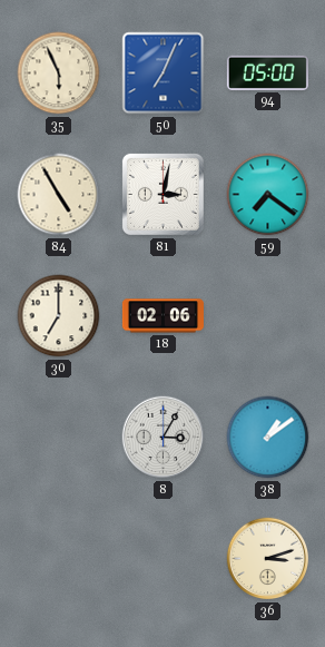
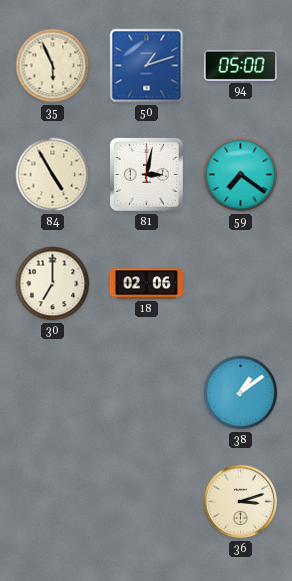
50: 7:04 -> 1:12
8: 3:05 -> none
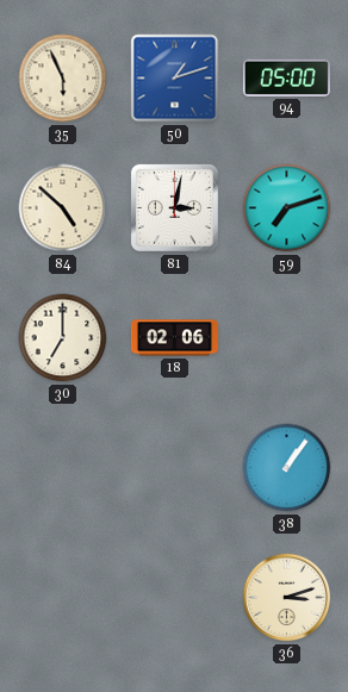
84: 4:55 -> 4:52
59: 7:21 -> 7:12
38: 1:09 -> 1:06
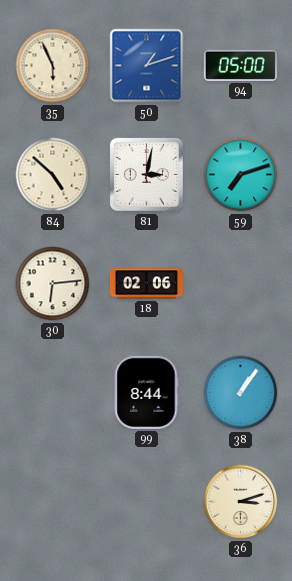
30: 7:00 -> 6:14
99: none -> 8:44
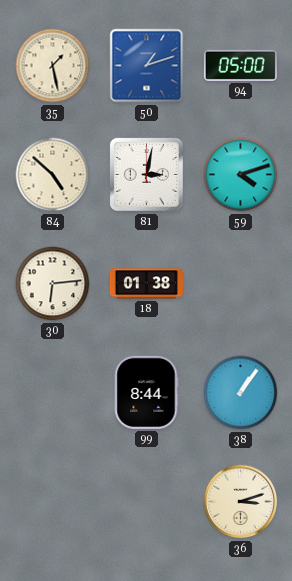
35: 5:56 -> 1:28
59: 7:12 -> 4:12
18: 02:06 -> 01:38
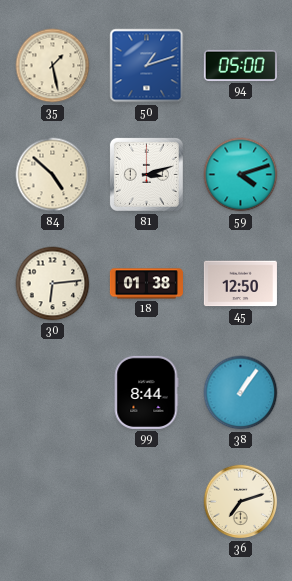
81: 3:02 -> 3:12
45: none -> 12:50
36: 3:12 -> 7:12
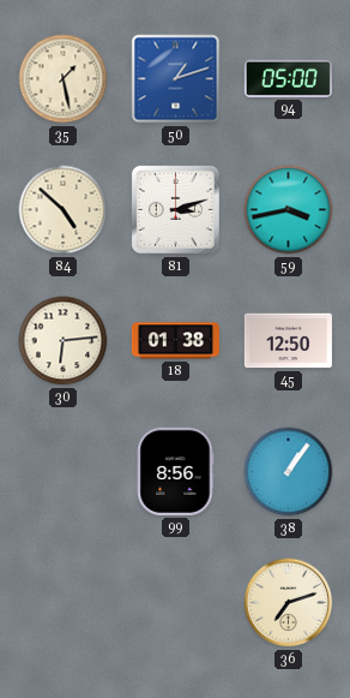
59: 4:12 -> 3:43
99: 8:44 -> 8:56
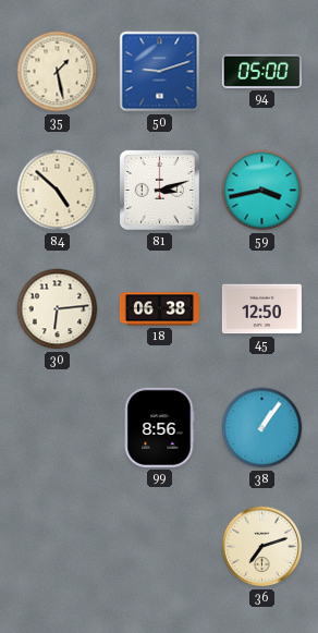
50: 1:12 -> 9:12
18: 01:38 -> 06:38
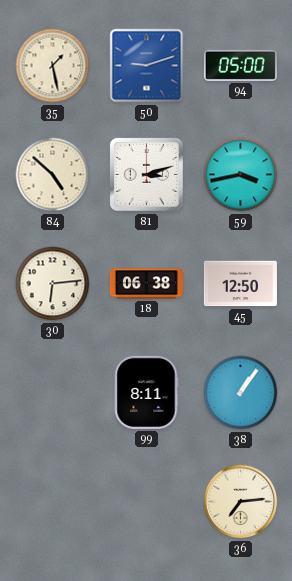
99: 8:56 -> 8:11
36: 7:12 -> 7:14
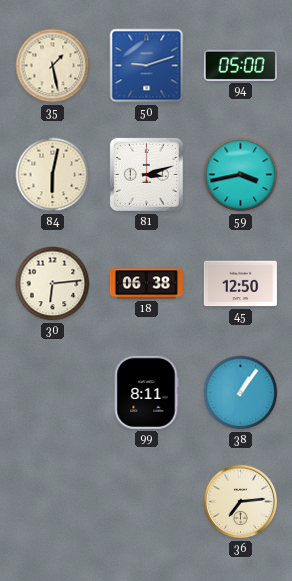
84: 4:52 -> 6:02
